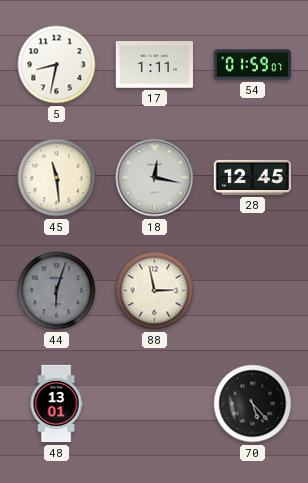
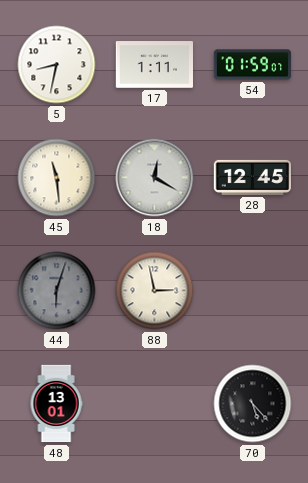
18: 12:17 -> 12:20
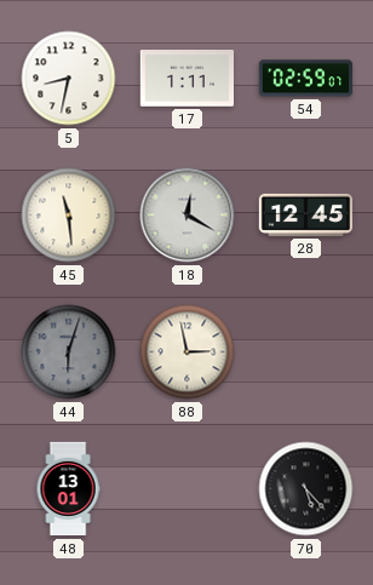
54: 01:59 -> 02:59
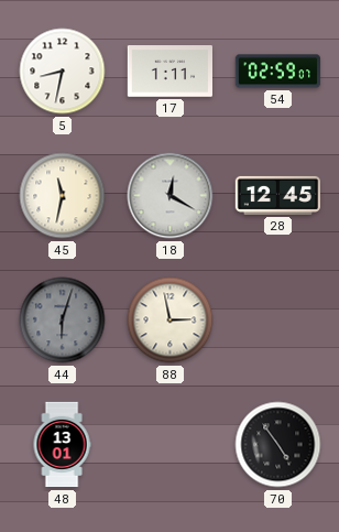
45: 11:29 -> 11:32
70: 5:23 -> 4:54
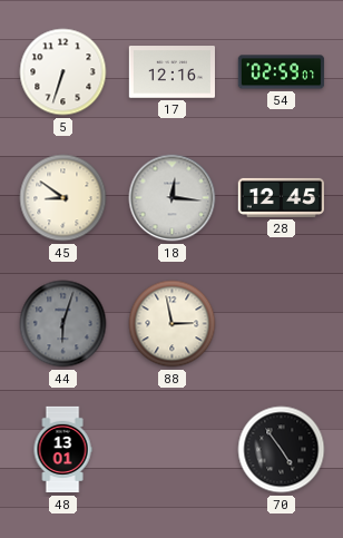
5: 8:32 -> 6:33
17: 1:11 -> 12:16
45: 11:32 -> 8:51
18: 12:20 -> 12:16
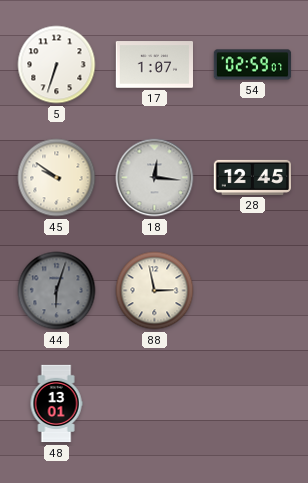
17: 12:16 -> 1:07
45: 8:51 -> 9:51
70: 4:54 -> none
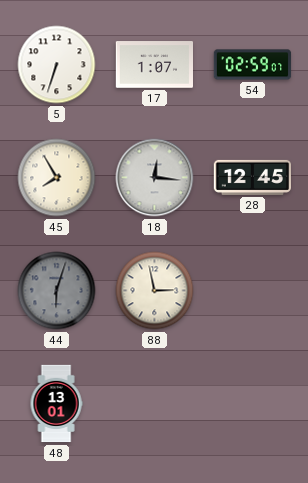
45: 9:51 -> 7:55
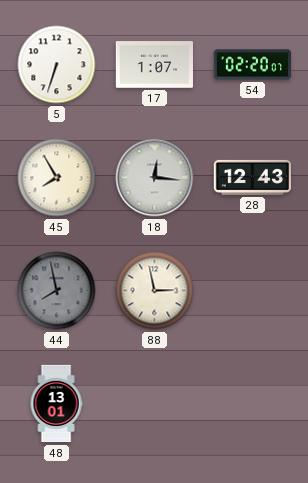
54: 02:59 -> 02:20
28: 12:45 -> 12:43
44: 6:03 -> 7:58
